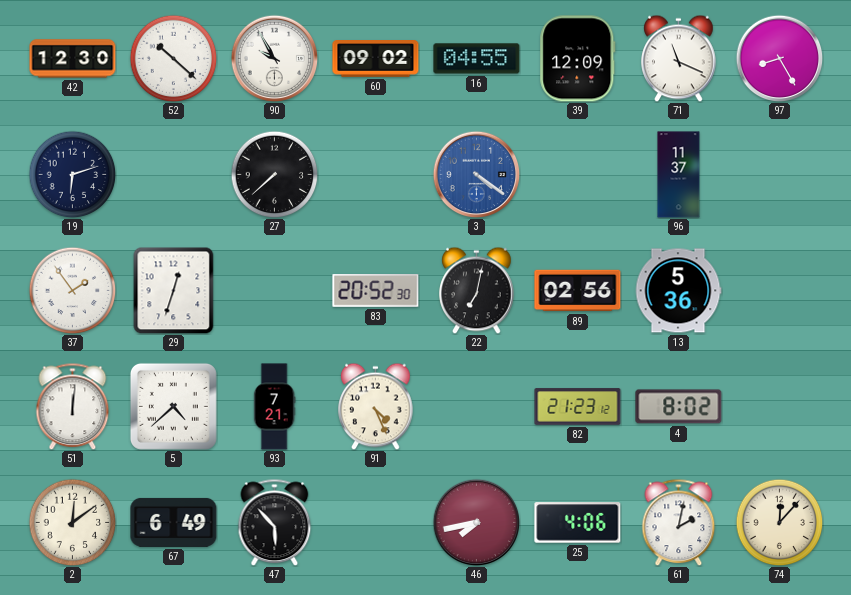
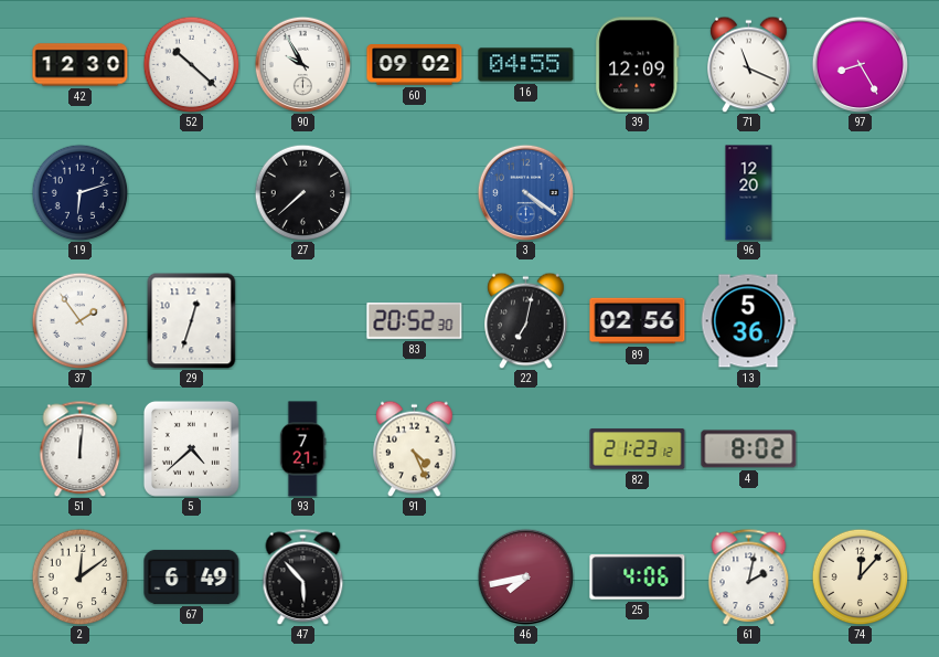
96: 11:37 -> 12:20
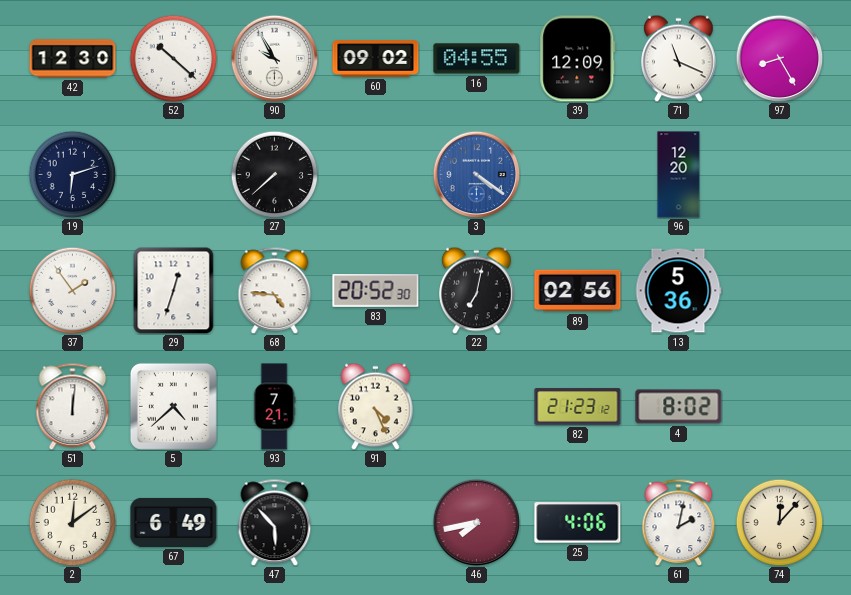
68: none -> 4:46
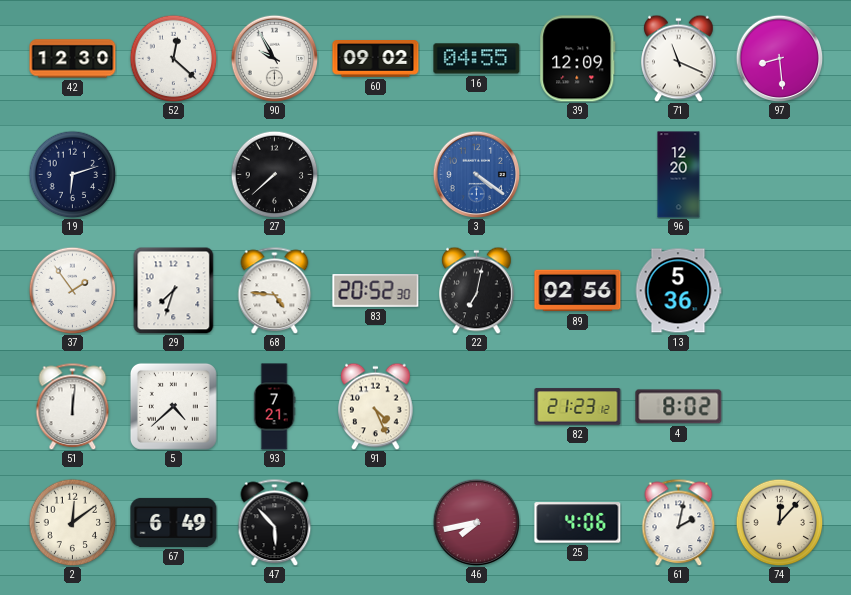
52: 10:22 -> 12:22
97: 8:25 -> 8:29
29: 12:33 -> 7:33
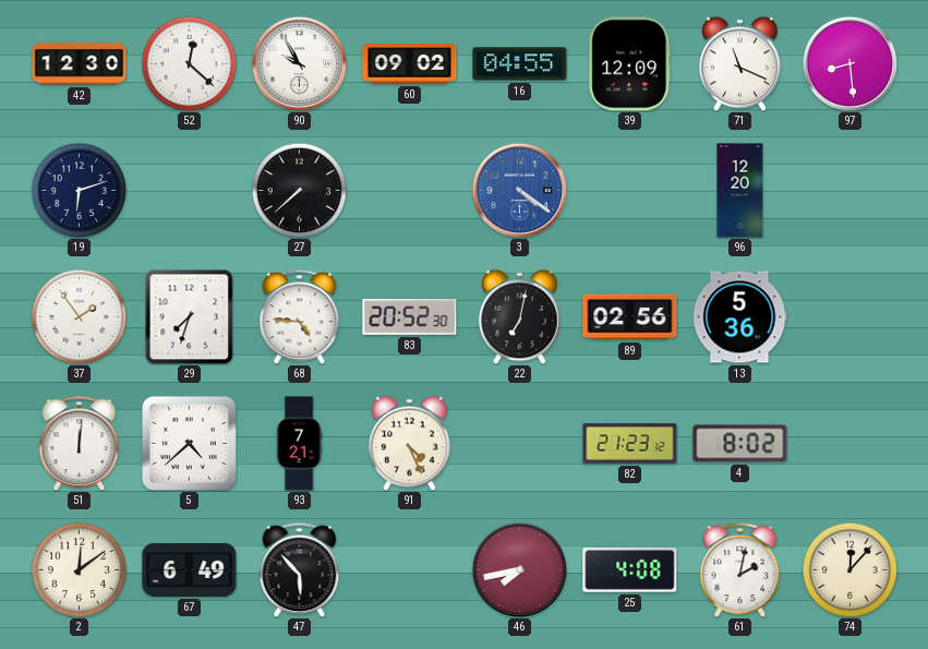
25: 4:06 -> 4:08
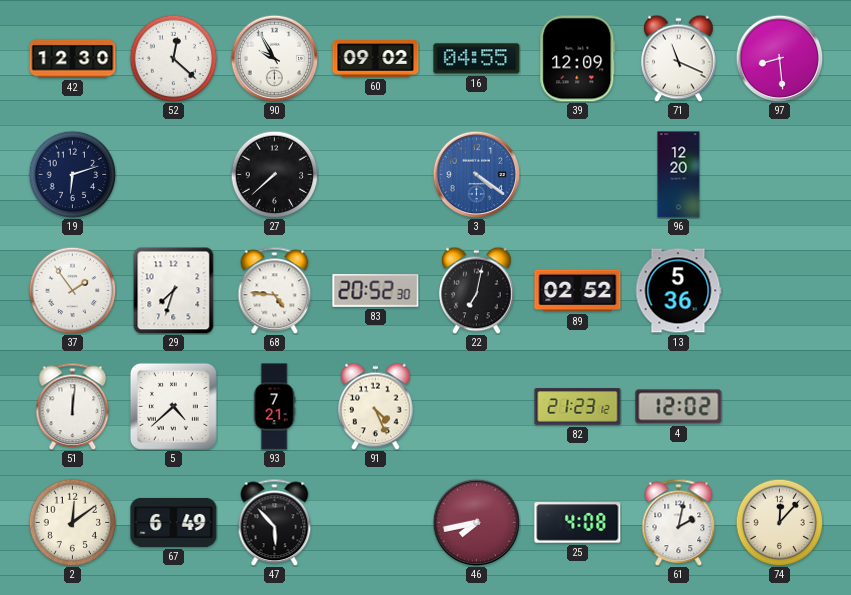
89: 02:56 -> 02:52
4: 8:02 -> 12:02
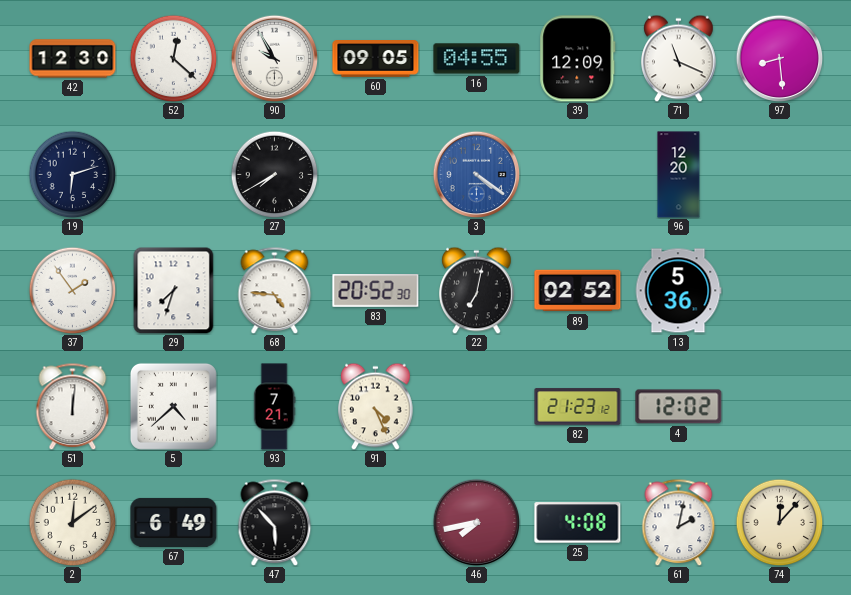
60: 09:02 -> 09:05
27: 7:38 -> 7:40
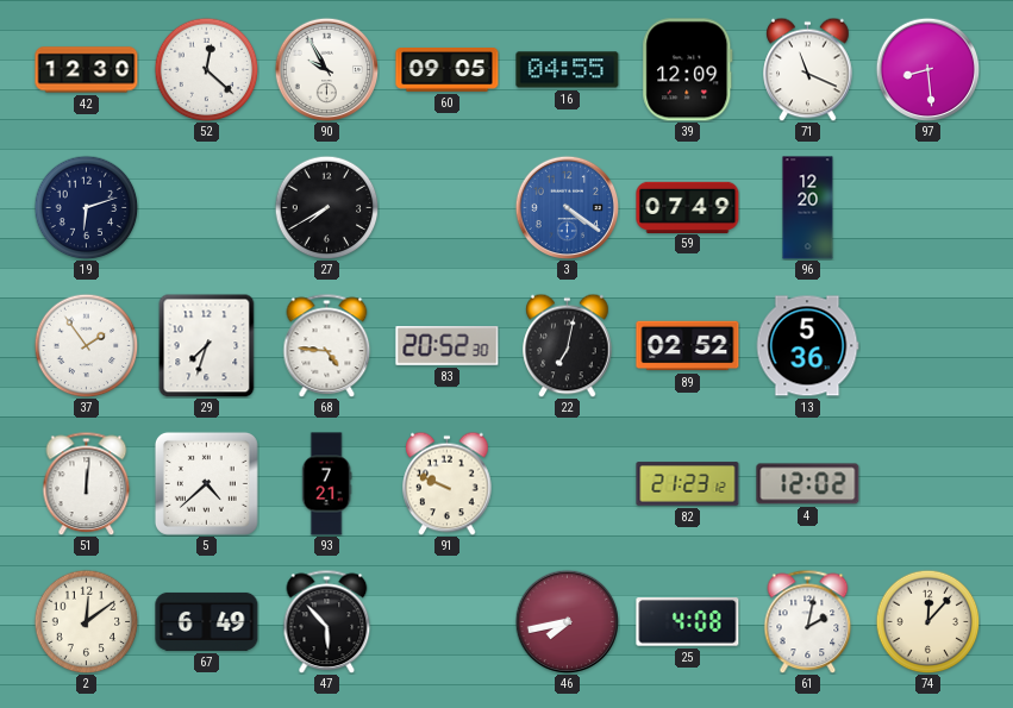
59: none -> 07:49
91: 4:26 -> 9:49
